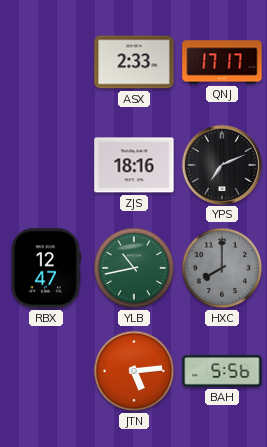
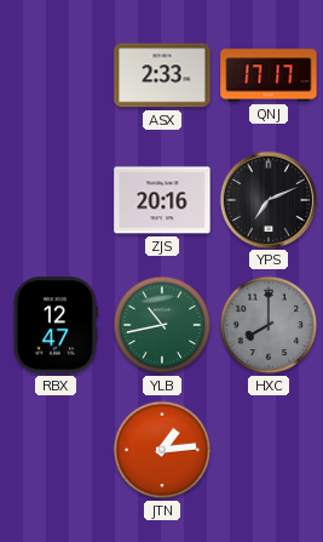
ZJS: 18:16 -> 20:16
JTN: 5:14 -> 1:14
BAH: 5:56 -> none
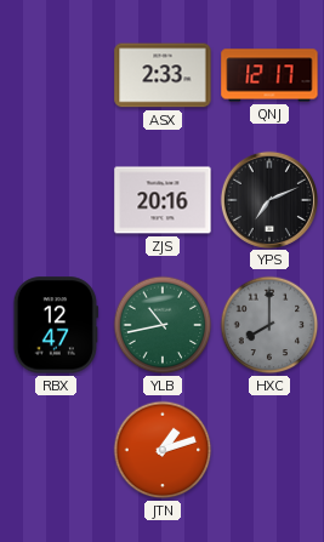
QNJ: 17:17 -> 12:17
JTN: 1:14 -> 1:12
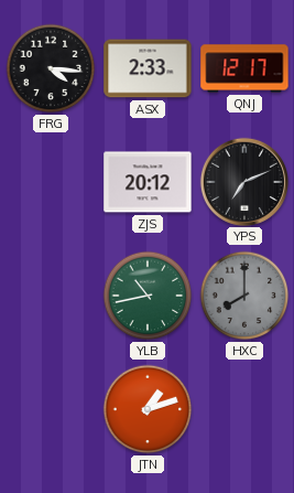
FRG: none -> 4:16
ZJS: 20:16 -> 20:12
RBX: 12:47 -> none
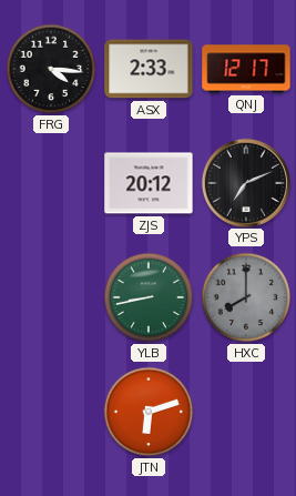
YLB: 10:43 -> 8:43
JTN: 1:12 -> 6:12
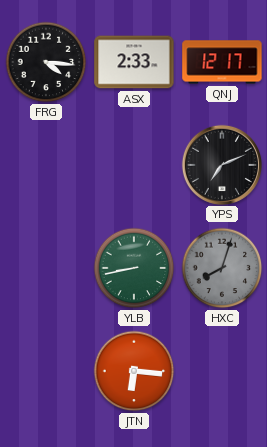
ZJS: 20:12 -> none
HXC: 8:00 -> 8:03
JTN: 6:12 -> 6:16
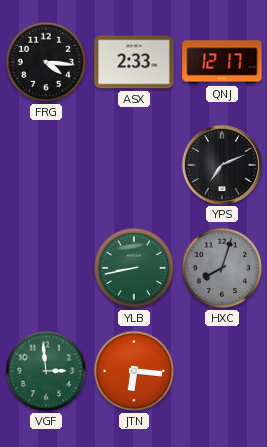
VGF: none -> 2:59
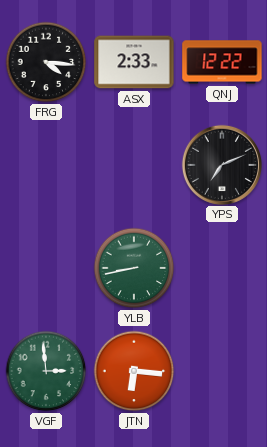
QNJ: 12:17 -> 12:22
HXC: 8:03 -> none
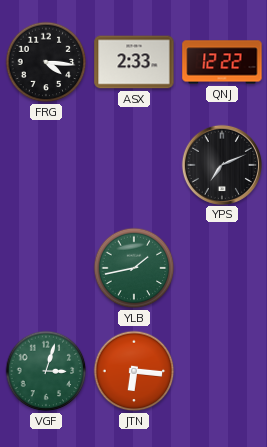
YLB: 8:43 -> 1:43
VGF: 2:59 -> 3:03
